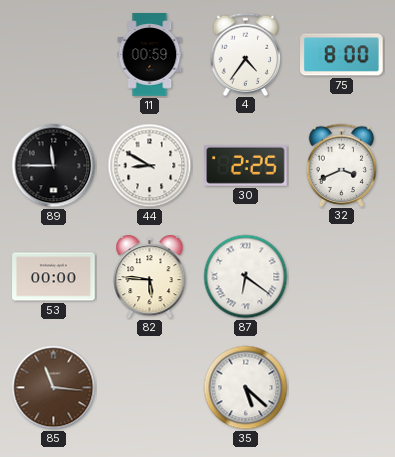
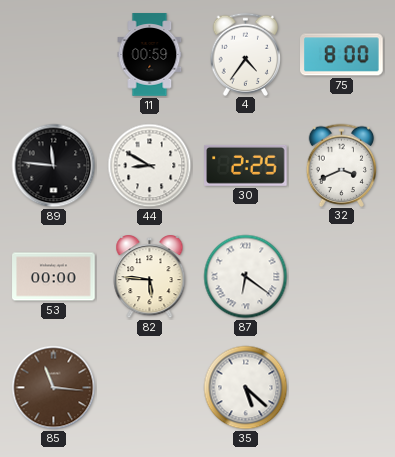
89: 11:45 -> 11:46
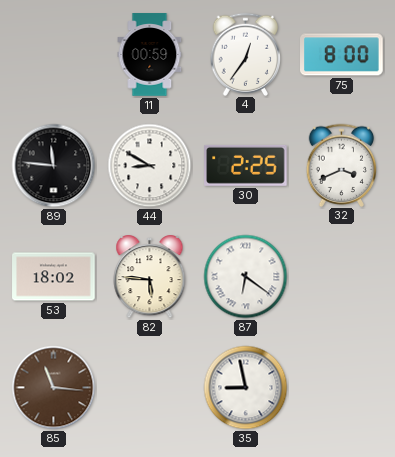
4: 4:36 -> 12:36
53: 00:00 -> 18:02
35: 5:22 -> 8:58
